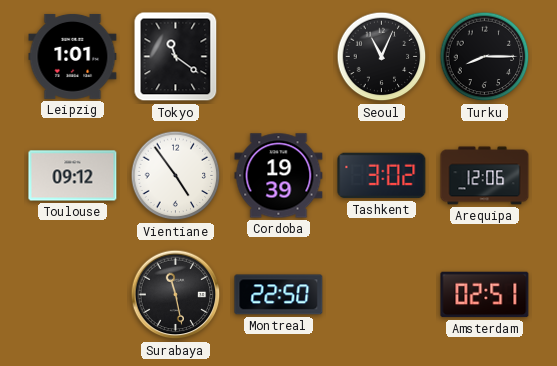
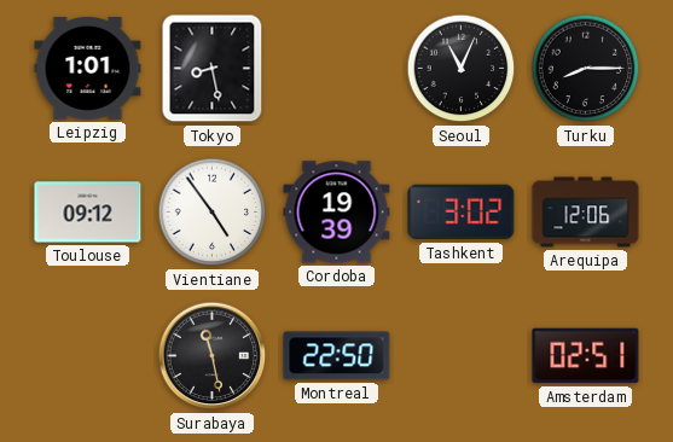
Tokyo: 11:21 -> 8:28
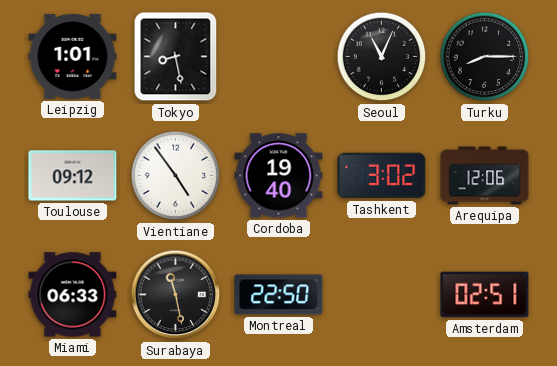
Cordoba: 19:39 -> 19:40
Miami: none -> 06:33
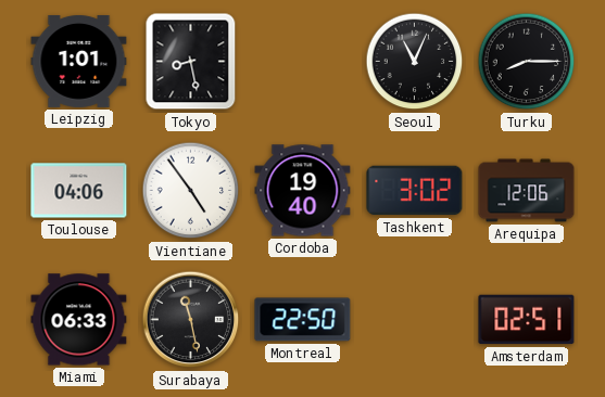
Toulouse: 09:12 -> 04:06
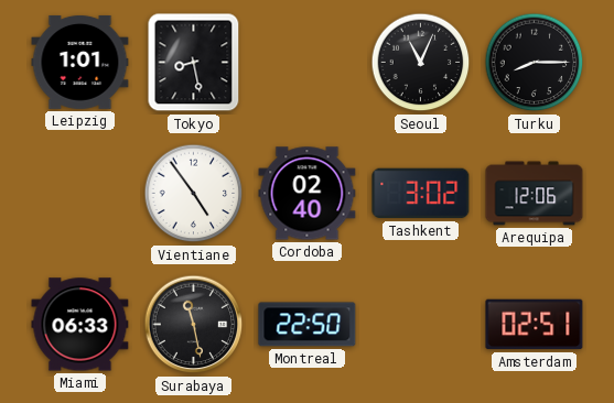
Toulouse: 04:06 -> none
Cordoba: 19:40 -> 02:40
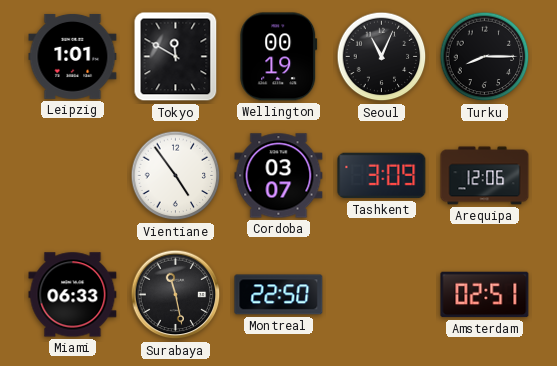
Tokyo: 8:28 -> 11:50
Wellington: none -> 00:19
Cordoba: 02:40 -> 03:07
Tashkent: 3:02 -> 3:09
